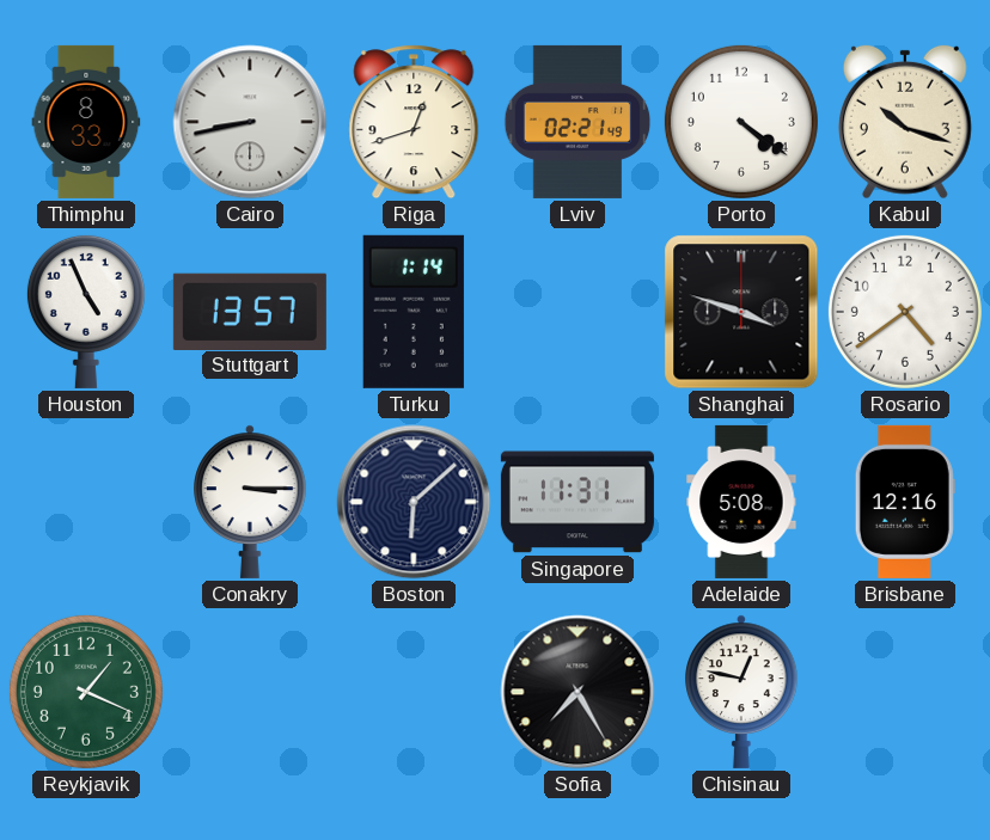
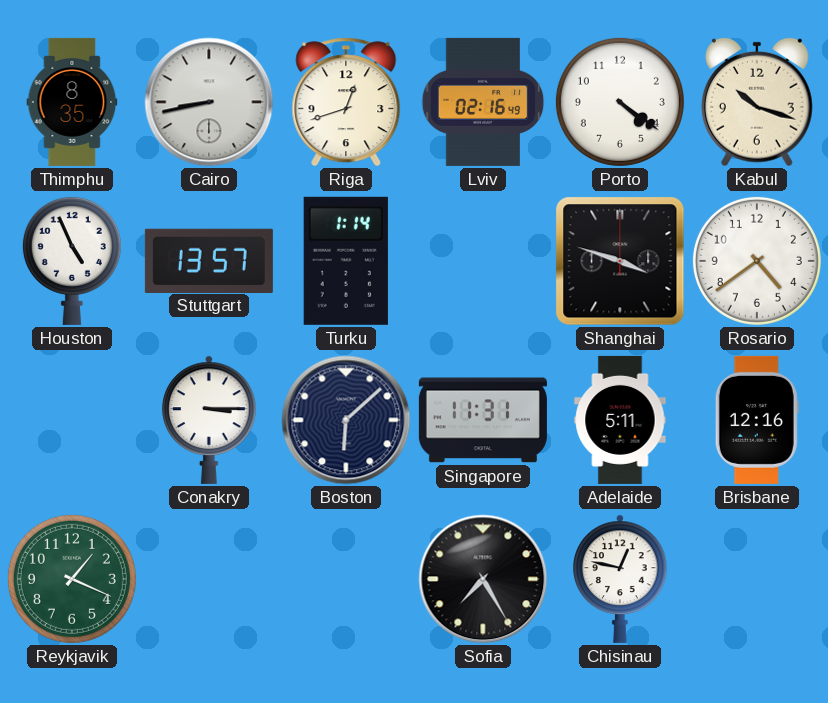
Thimphu: 8:33 -> 8:35
Lviv: 02:21 -> 02:16
Adelaide: 5:08 -> 5:11
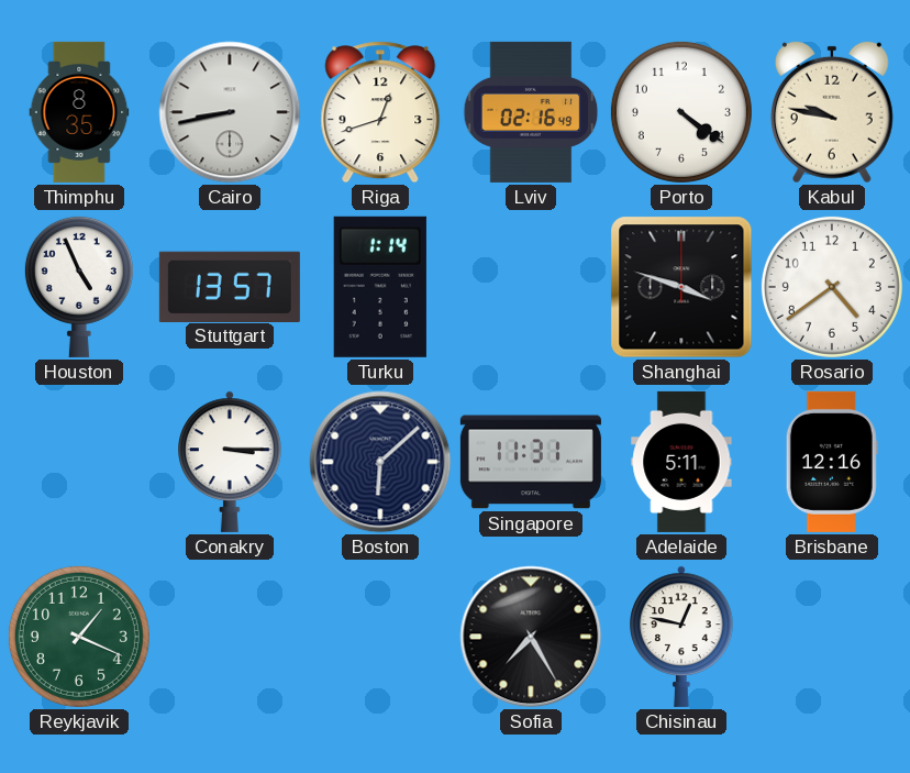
Kabul: 10:18 -> 9:47
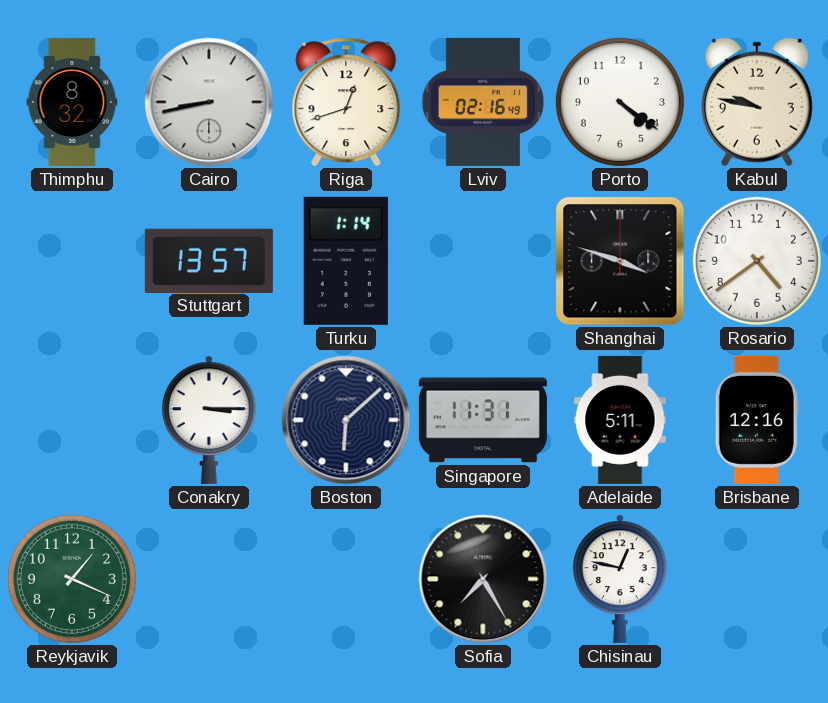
Thimphu: 8:35 -> 8:32
Houston: 4:56 -> none
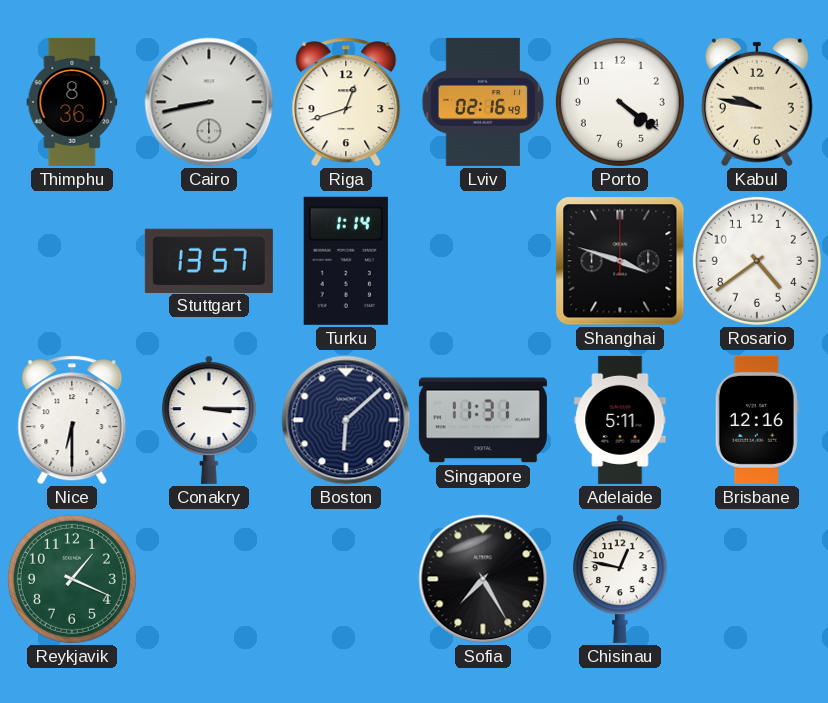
Thimphu: 8:32 -> 8:36
Nice: none -> 6:30
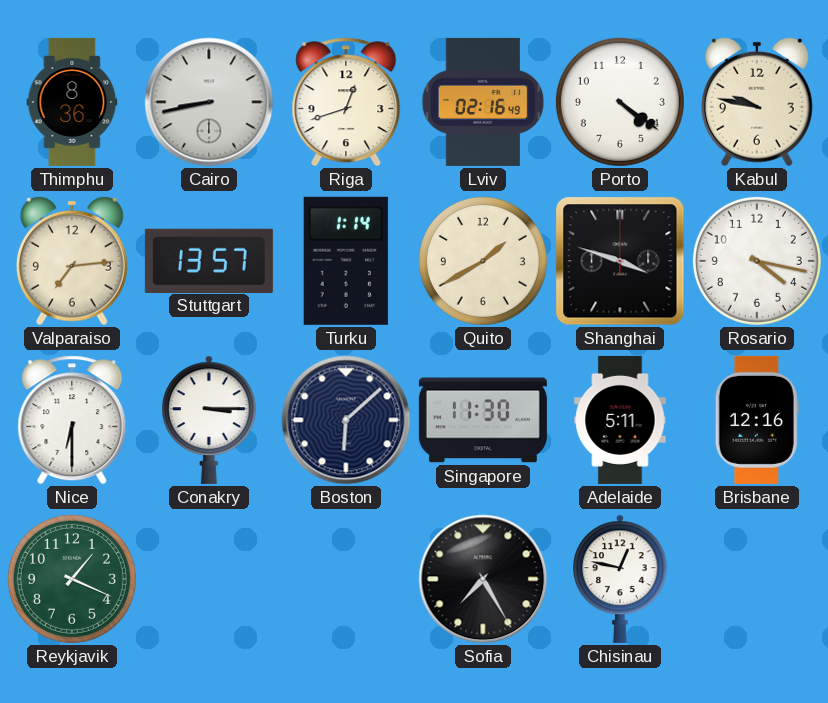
Valparaiso: none -> 7:14
Quito: none -> 1:40
Rosario: 4:39 -> 4:17
Singapore: 11:31 -> 11:30
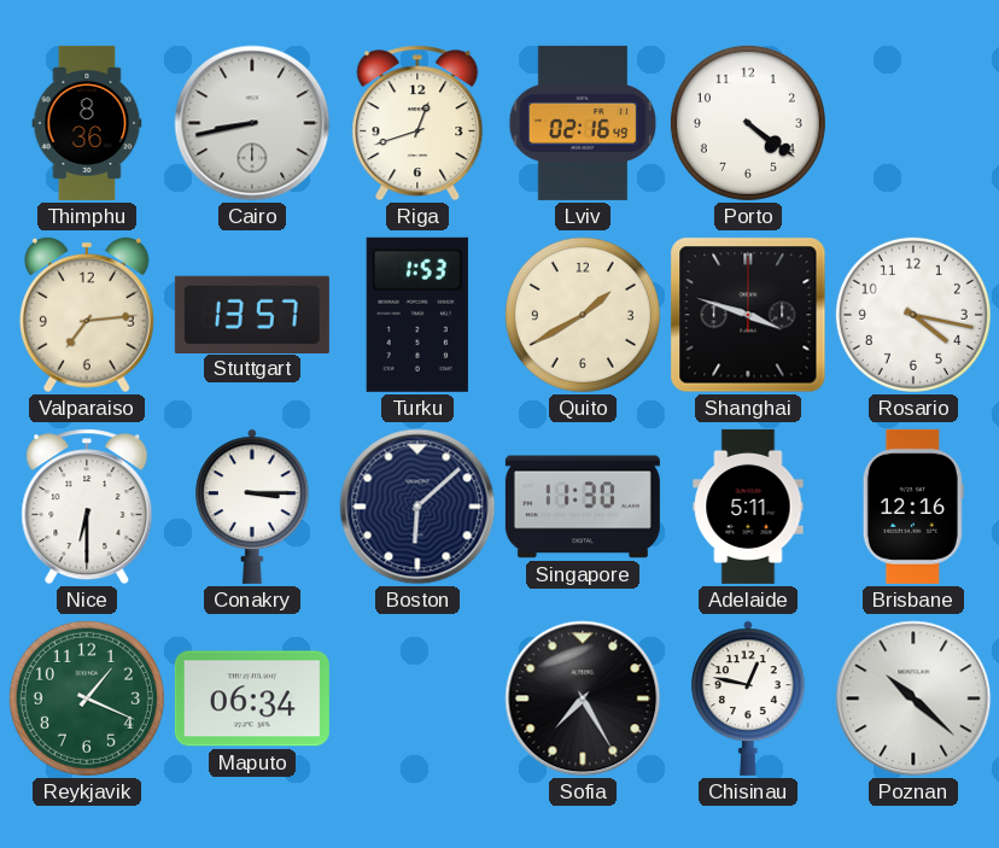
Kabul: 9:47 -> none
Turku: 1:14 -> 1:53
Maputo: none -> 06:34
Poznan: none -> 10:22
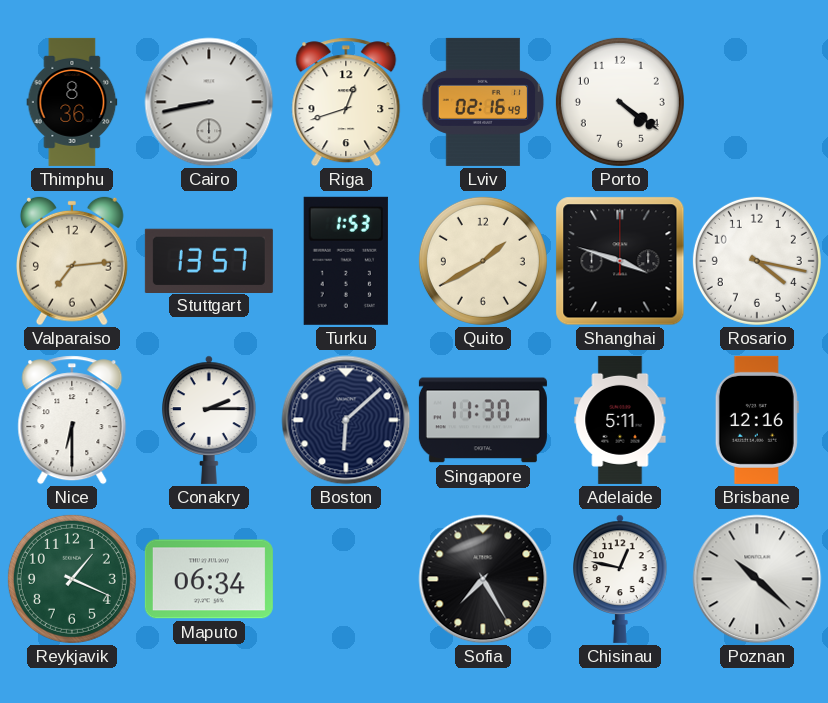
Conakry: 3:15 -> 2:15
